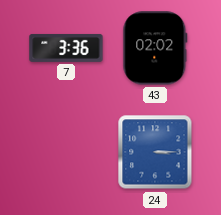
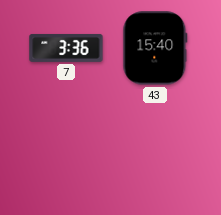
43: 02:02 -> 15:40
24: 3:15 -> none
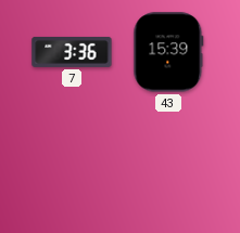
43: 15:40 -> 15:39
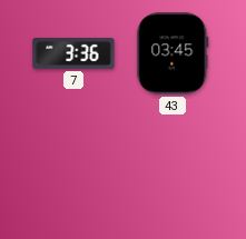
43: 15:39 -> 03:45
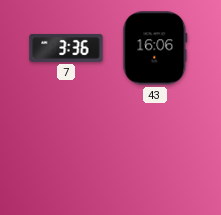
43: 03:45 -> 16:06
